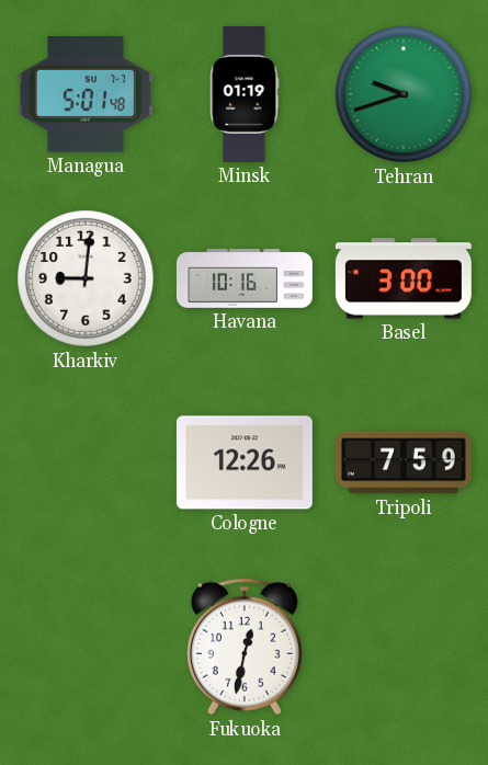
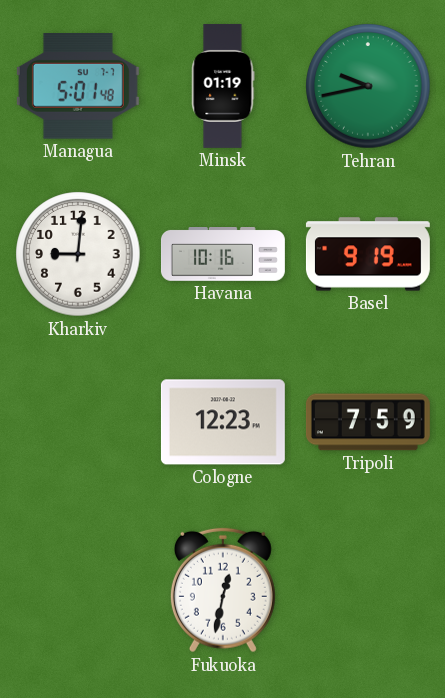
Tehran: 9:42 -> 9:43
Basel: 3:00 -> 9:19
Cologne: 12:26 -> 12:23
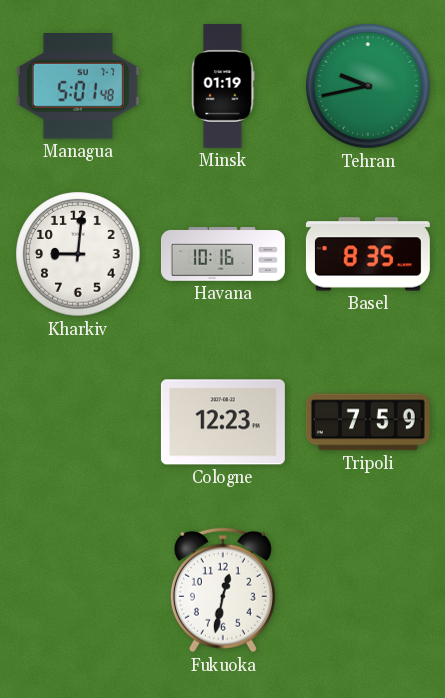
Basel: 9:19 -> 8:35
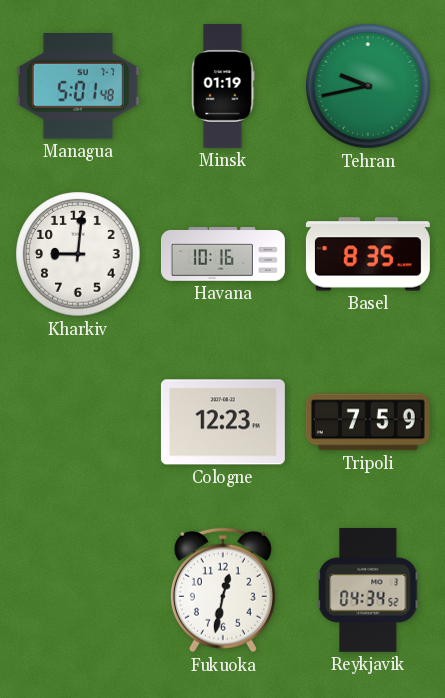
Reykjavik: none -> 04:34
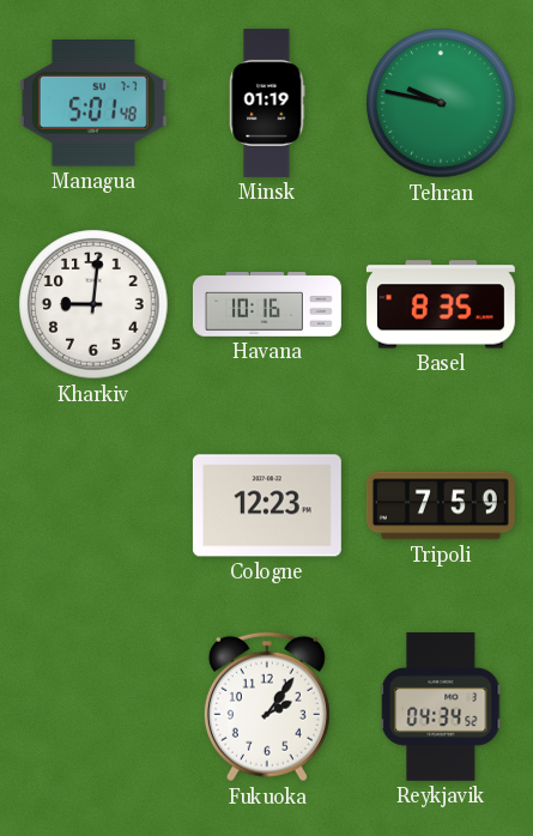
Tehran: 9:43 -> 9:47
Fukuoka: 12:32 -> 2:06
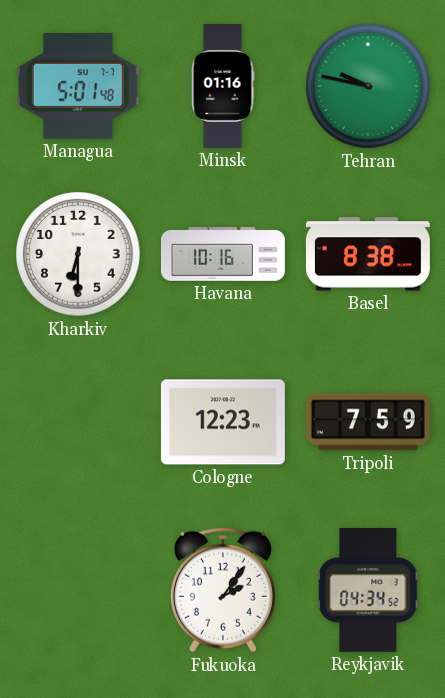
Minsk: 01:19 -> 01:16
Kharkiv: 9:01 -> 6:30
Basel: 8:35 -> 8:38
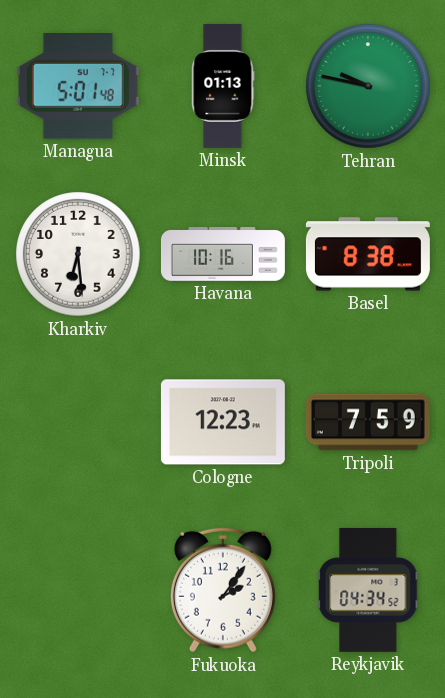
Minsk: 01:16 -> 01:13
Kharkiv: 6:30 -> 6:29
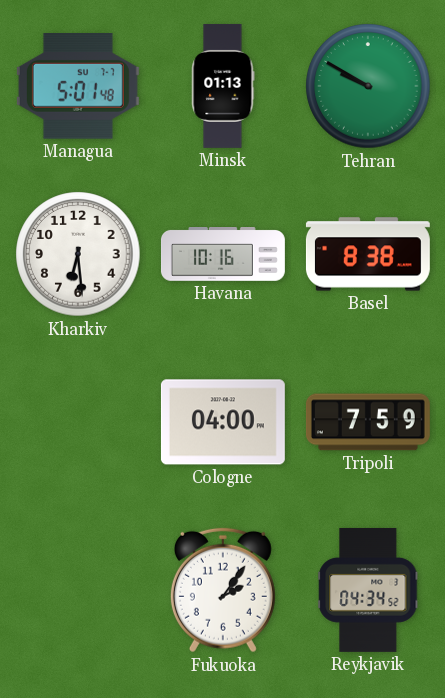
Tehran: 9:47 -> 9:50
Cologne: 12:23 -> 04:00
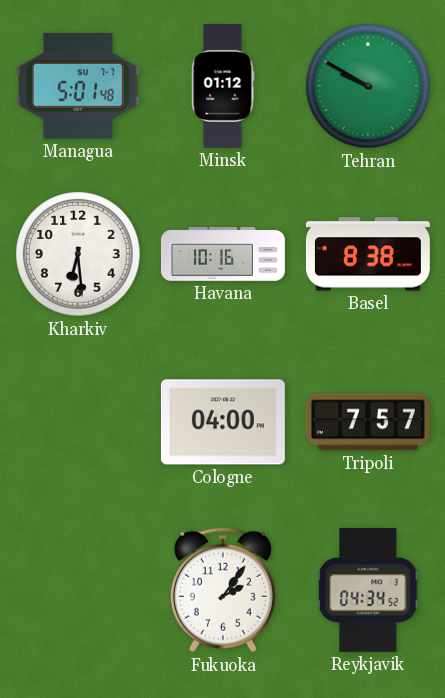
Minsk: 01:13 -> 01:12
Tripoli: 7:59 -> 7:57
